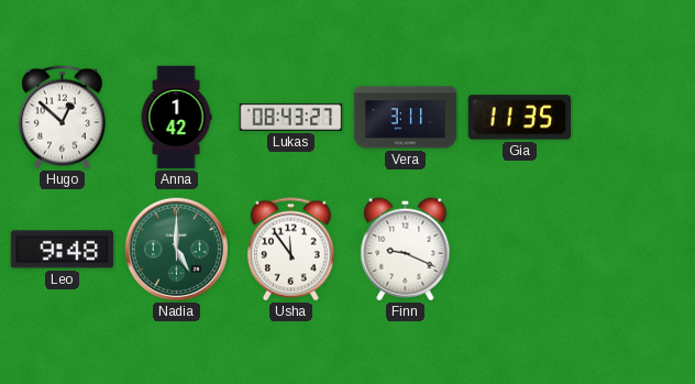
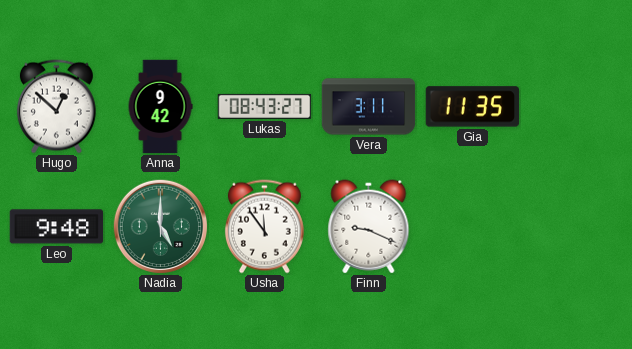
Anna: 1:42 -> 9:42
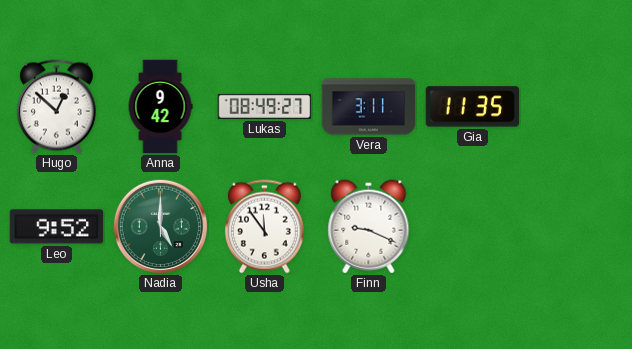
Lukas: 08:43 -> 08:49
Leo: 9:48 -> 9:52
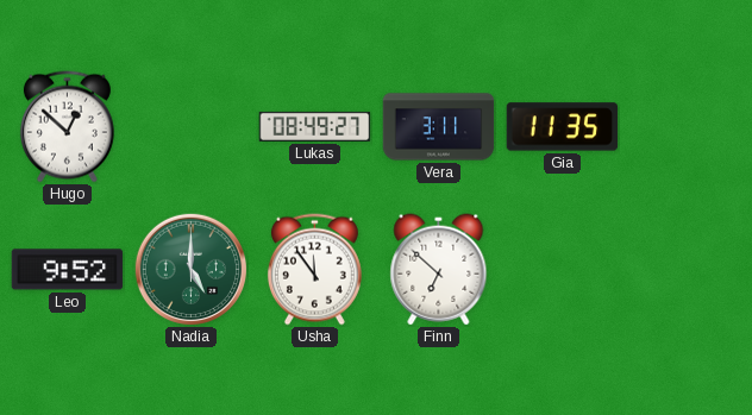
Anna: 9:42 -> none
Finn: 9:19 -> 6:52
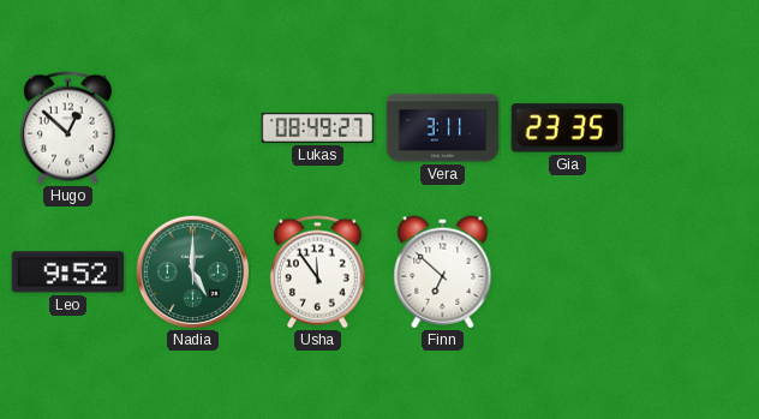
Gia: 11:35 -> 23:35
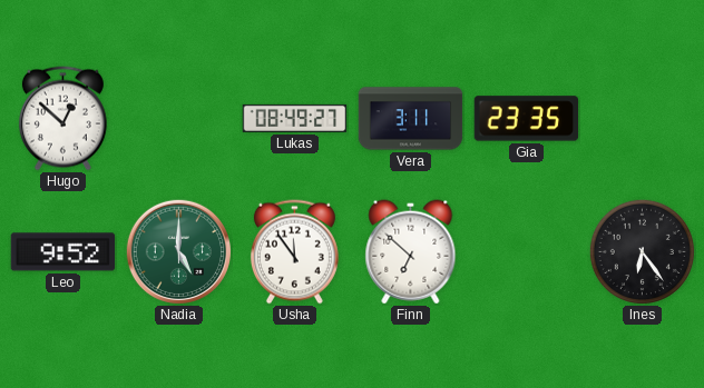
Ines: none -> 6:24
